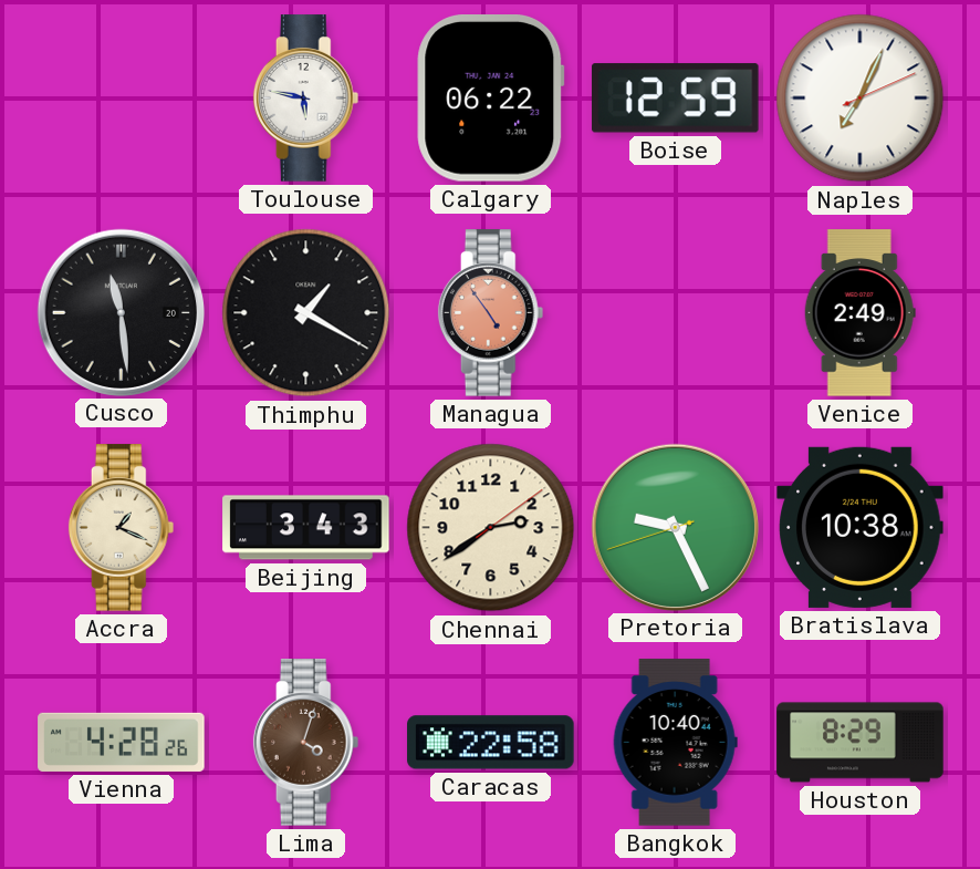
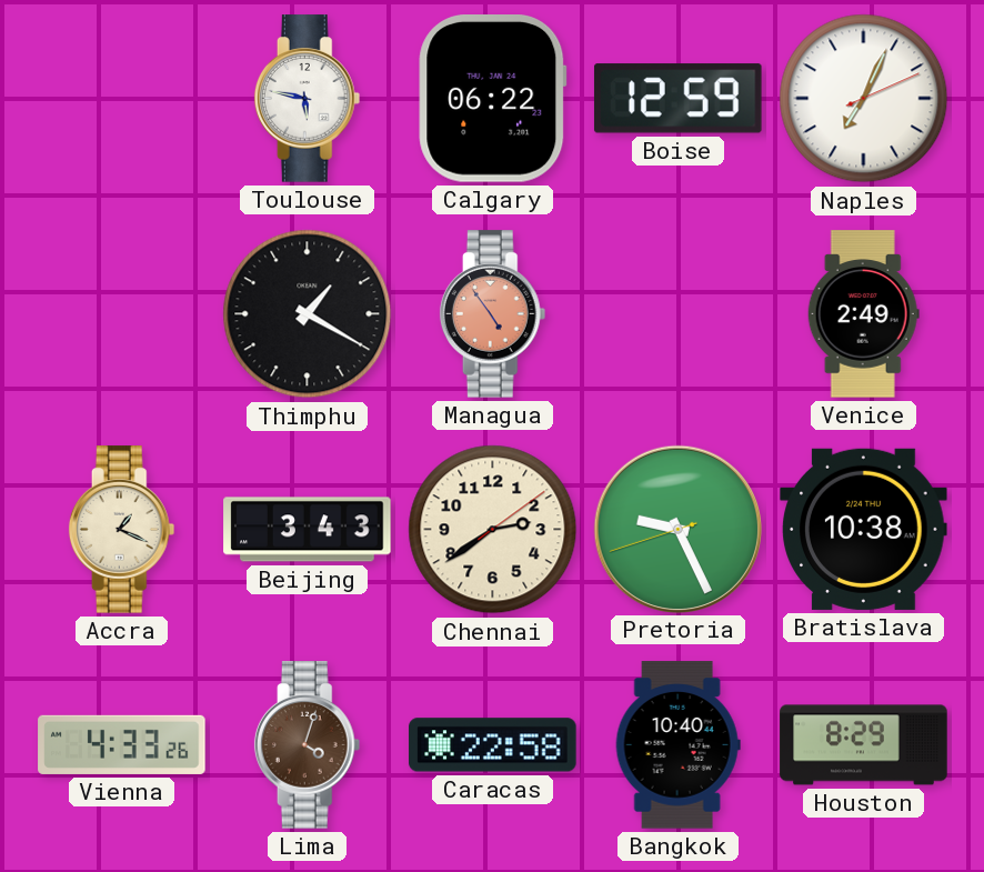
Cusco: 11:29 -> none
Vienna: 4:28 -> 4:33
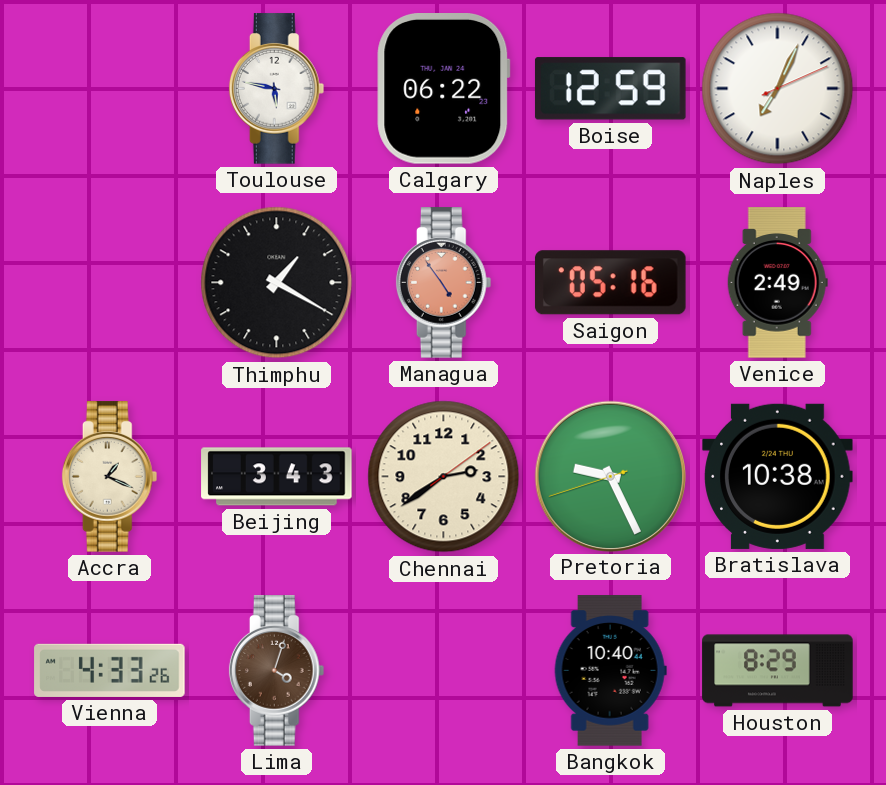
Saigon: none -> 05:16
Caracas: 22:58 -> none
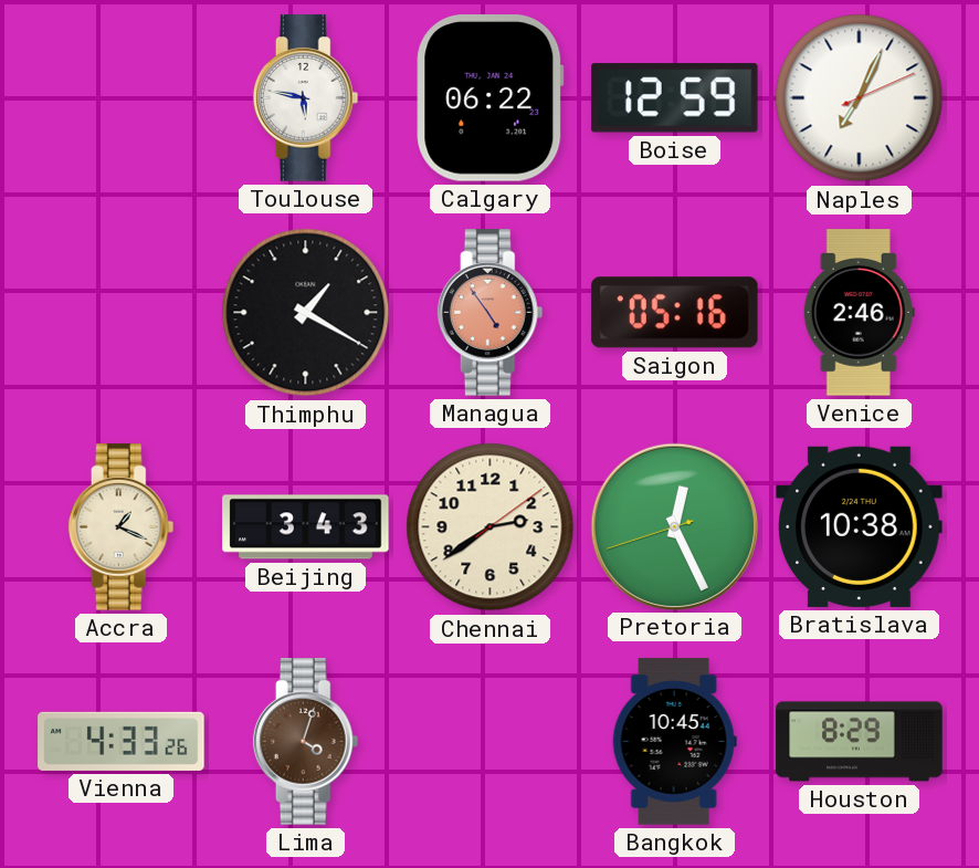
Venice: 2:49 -> 2:46
Pretoria: 9:25 -> 12:25
Bangkok: 10:40 -> 10:45
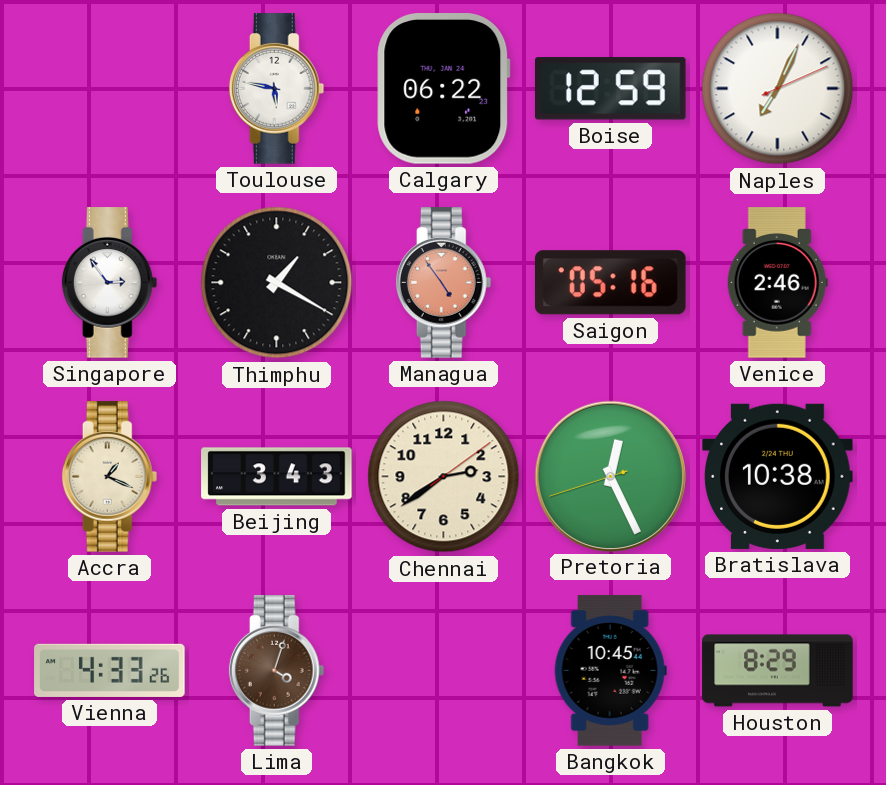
Singapore: none -> 2:54
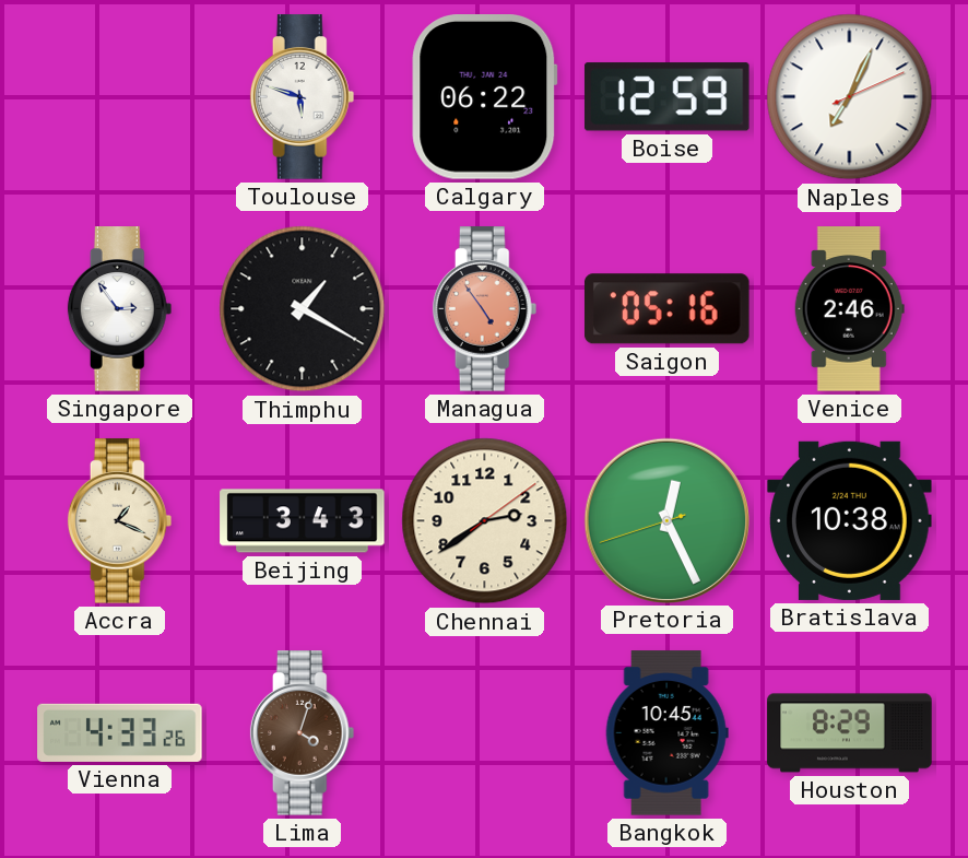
Toulouse: 5:47 -> 5:48
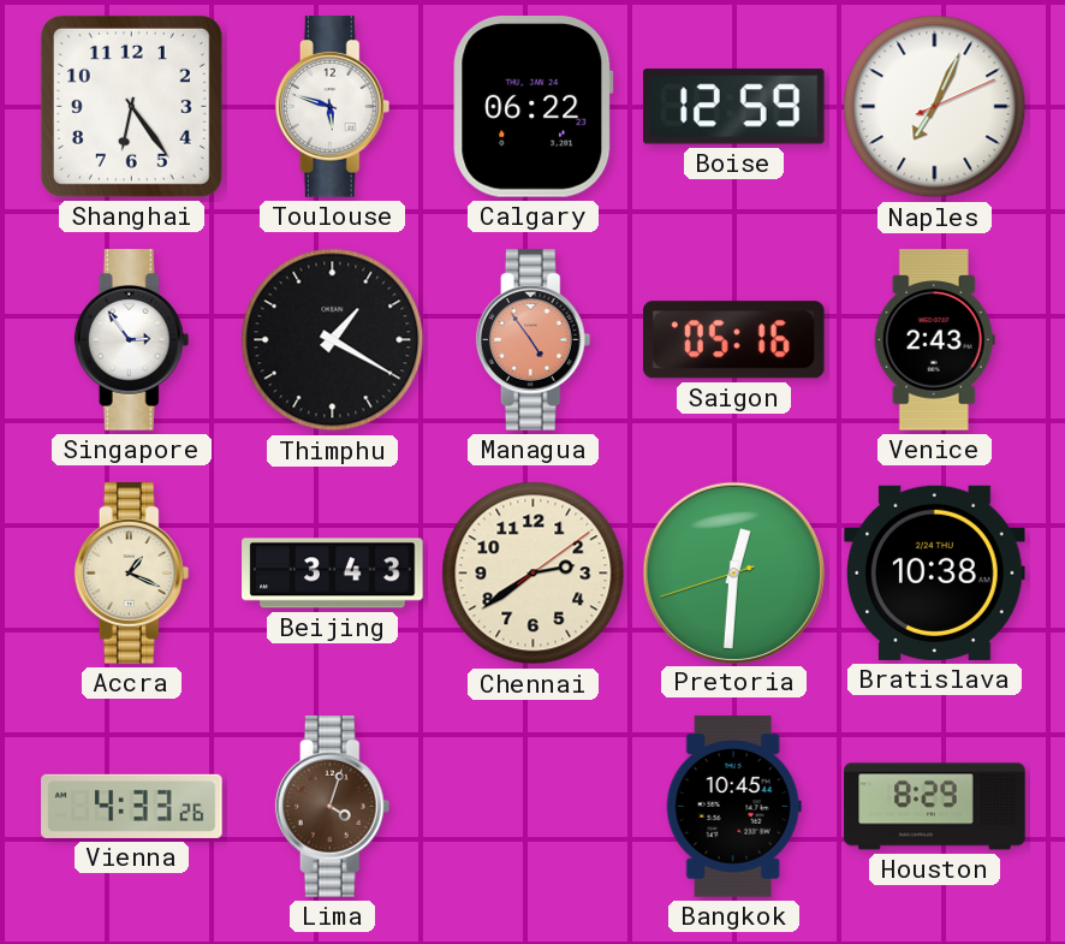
Shanghai: none -> 6:24
Venice: 2:46 -> 2:43
Pretoria: 12:25 -> 12:30
